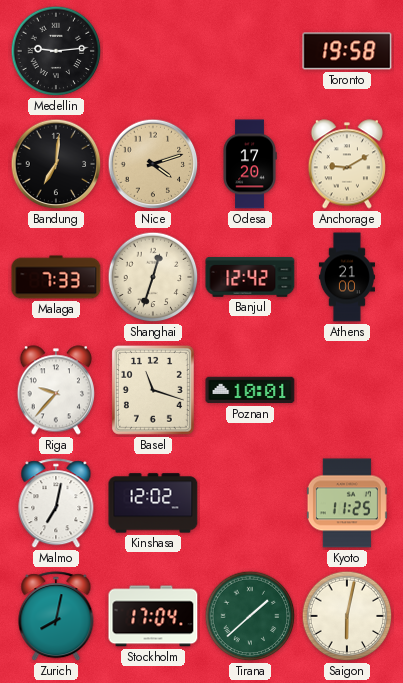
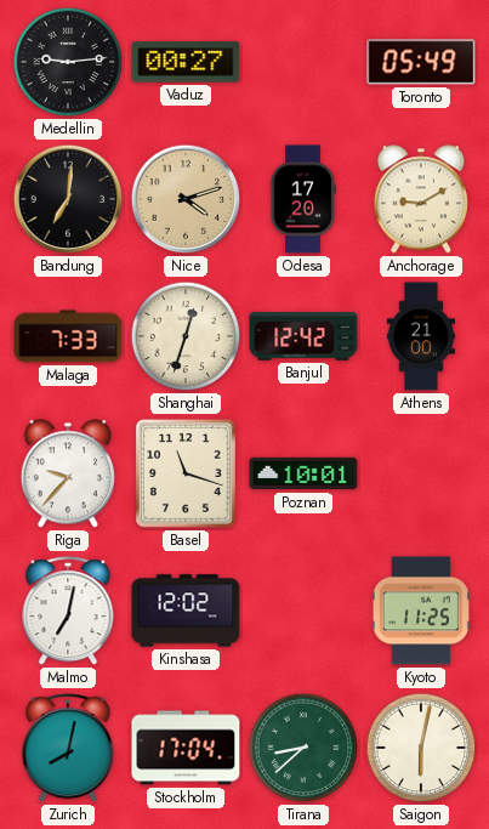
Vaduz: none -> 00:27
Toronto: 19:58 -> 05:49
Tirana: 1:38 -> 8:38
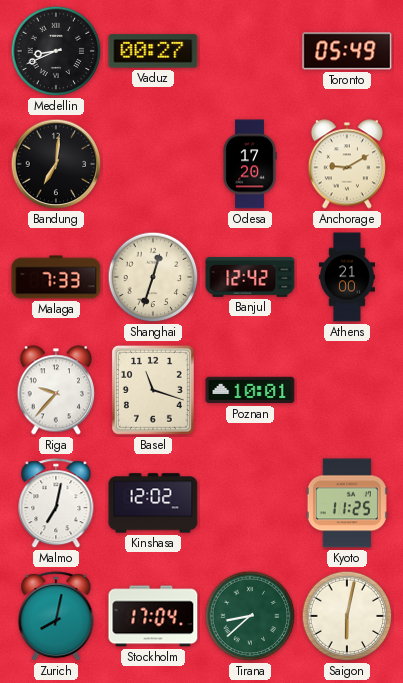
Medellin: 9:14 -> 8:41
Nice: 4:12 -> none
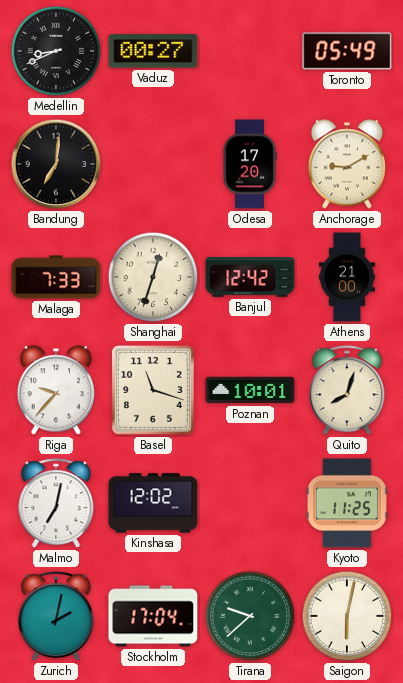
Quito: none -> 8:03
Zurich: 8:02 -> 2:02
Tirana: 8:38 -> 9:38
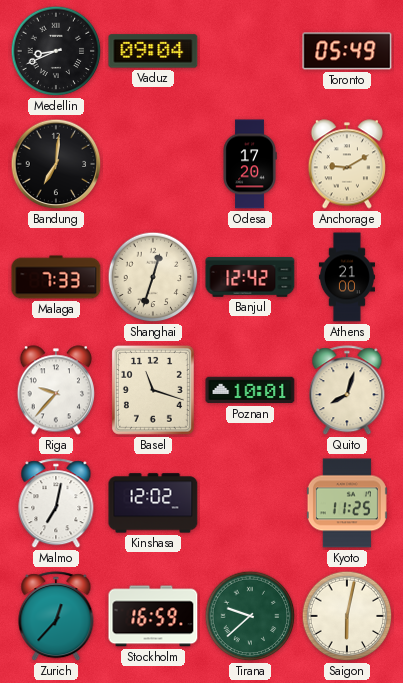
Vaduz: 00:27 -> 09:04
Zurich: 2:02 -> 12:37
Stockholm: 17:04 -> 16:59
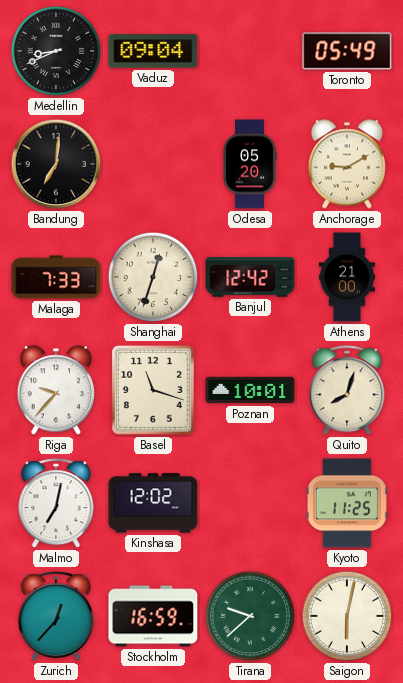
Odesa: 17:20 -> 05:20
